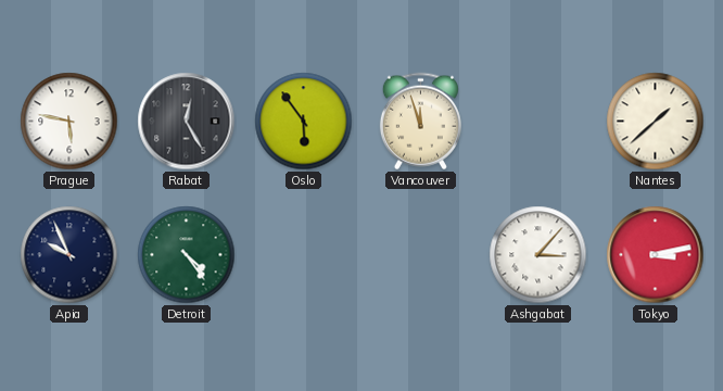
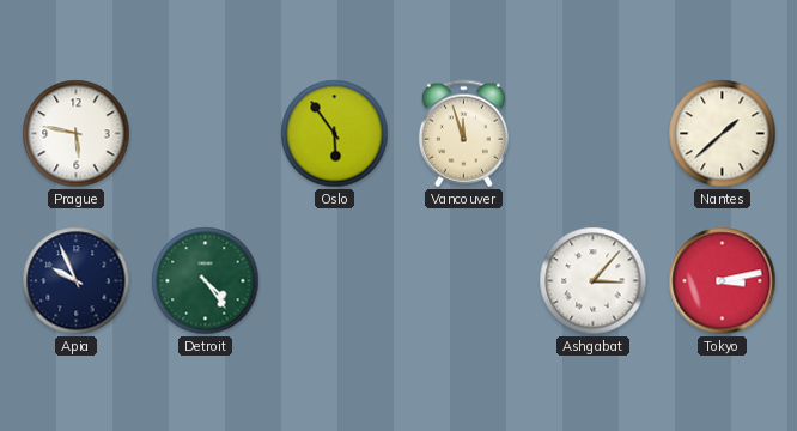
Rabat: 12:25 -> none
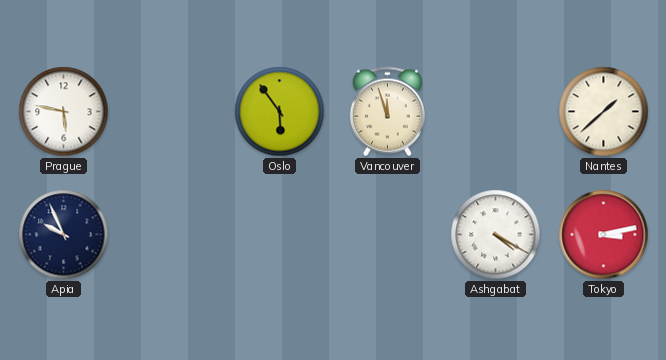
Detroit: 4:24 -> none
Ashgabat: 3:07 -> 4:20
